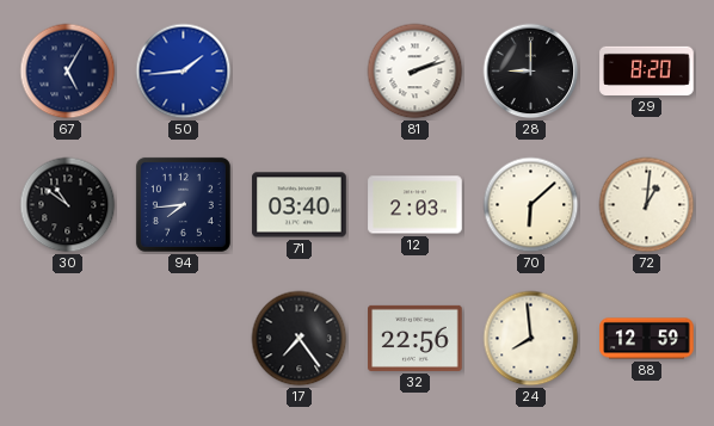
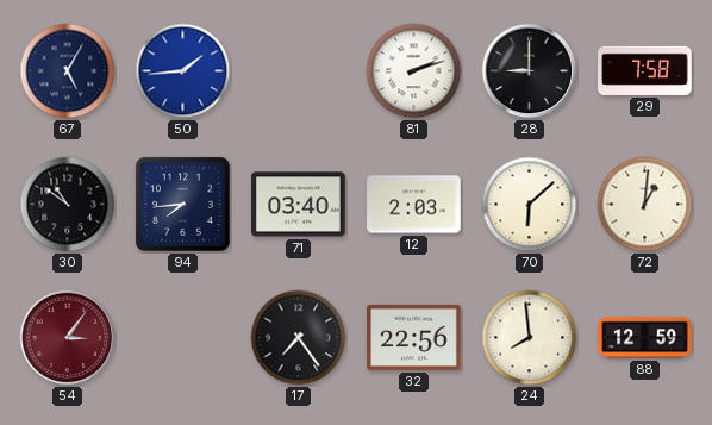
29: 8:20 -> 7:58
54: none -> 3:06
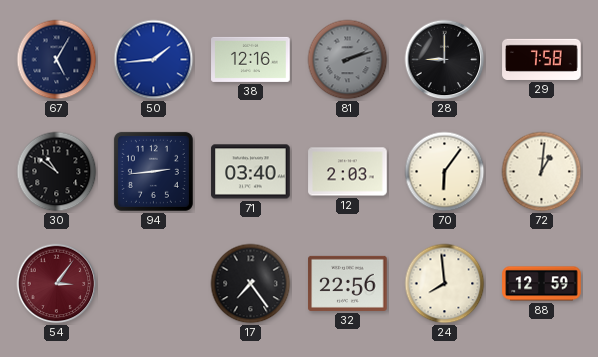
38: none -> 12:16
81 dial: white -> grey
94: 7:44 -> 2:44
70: 6:08 -> 6:06
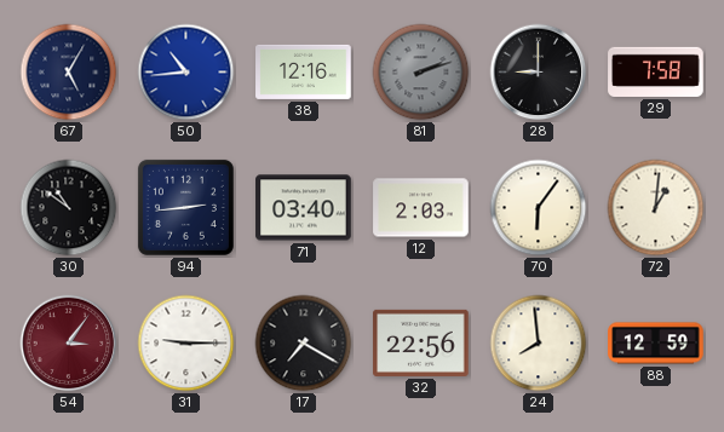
50: 1:44 -> 10:44
31: none -> 9:15
17: 7:24 -> 7:20
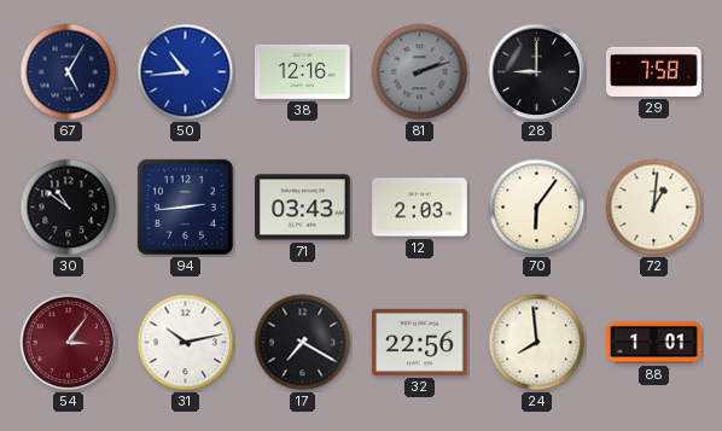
71: 03:40 -> 03:43
31: 9:15 -> 10:13
88: 12:59 -> 1:01
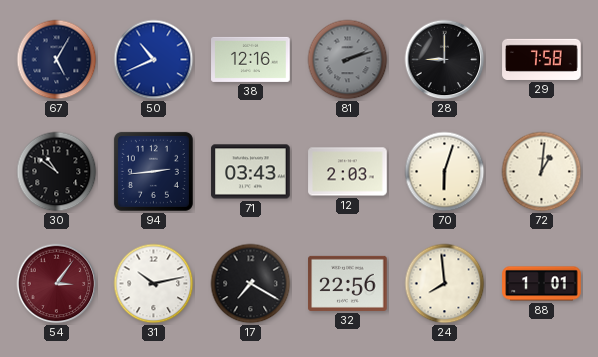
50: 10:44 -> 10:41
70: 6:06 -> 6:03
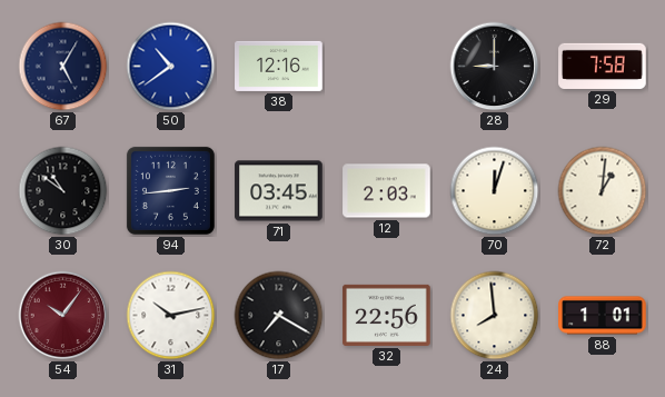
50: 10:41 -> 10:39
81: 2:12 -> none
71: 03:43 -> 03:45
70: 6:03 -> 12:03
54: 3:06 -> 10:06
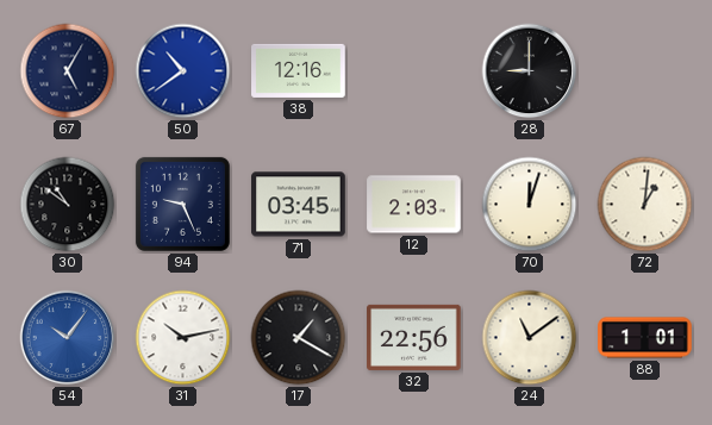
29: 7:58 -> none
94: 2:44 -> 9:26
54 dial: burgundy -> blue
17: 7:20 -> 1:20
24: 7:59 -> 11:09
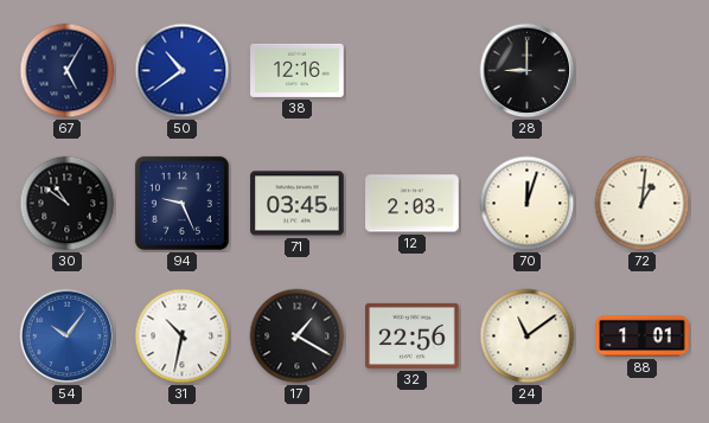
31: 10:13 -> 10:32
